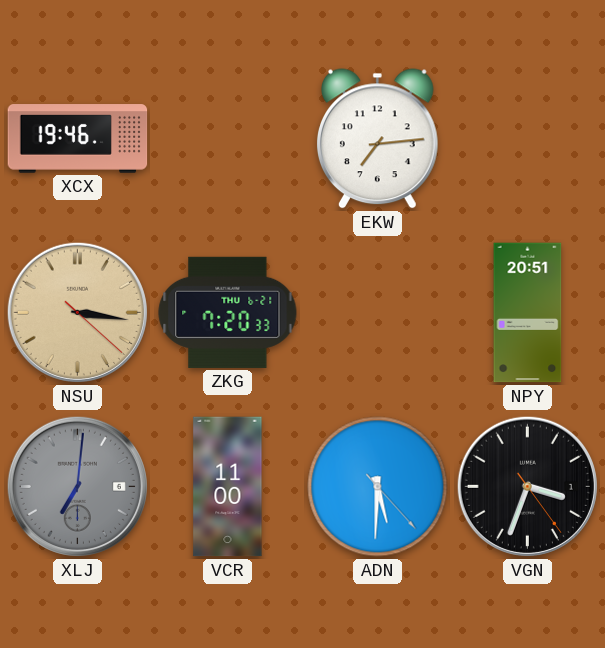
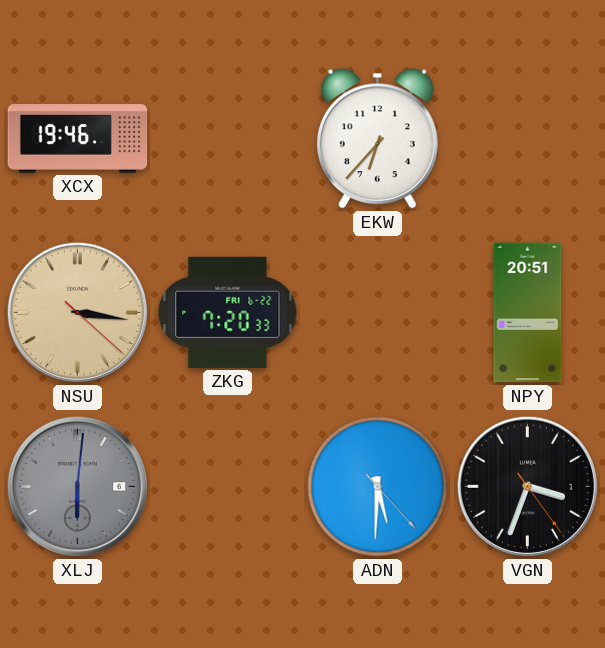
EKW: 7:14 -> 6:37
ZKG date: THU 6-21 -> FRI 6-22
XLJ: 7:01 -> 6:01
VCR: 11:00 -> none
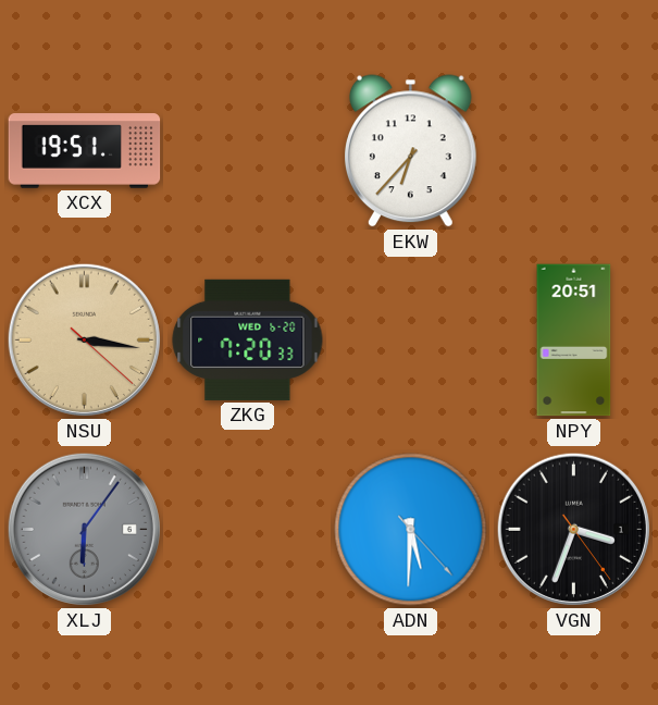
XCX: 19:46 -> 19:51
ZKG date: FRI 6-22 -> WED 6-20
XLJ: 6:01 -> 6:06
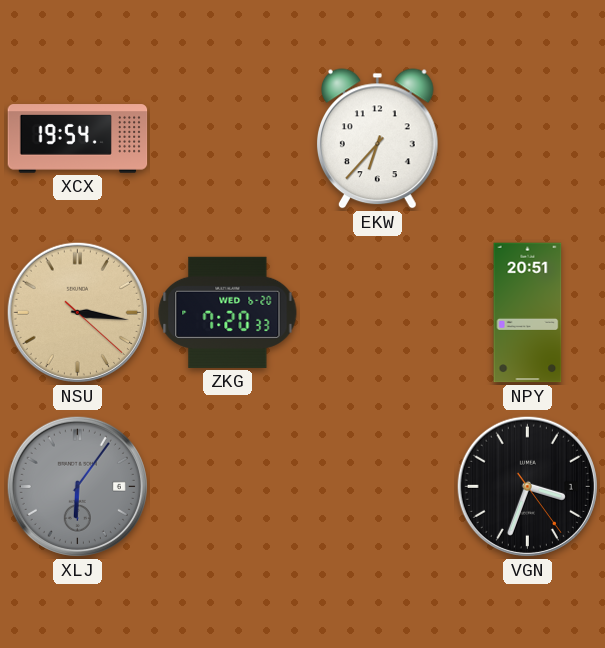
XCX: 19:51 -> 19:54
ADN: 5:30 -> none
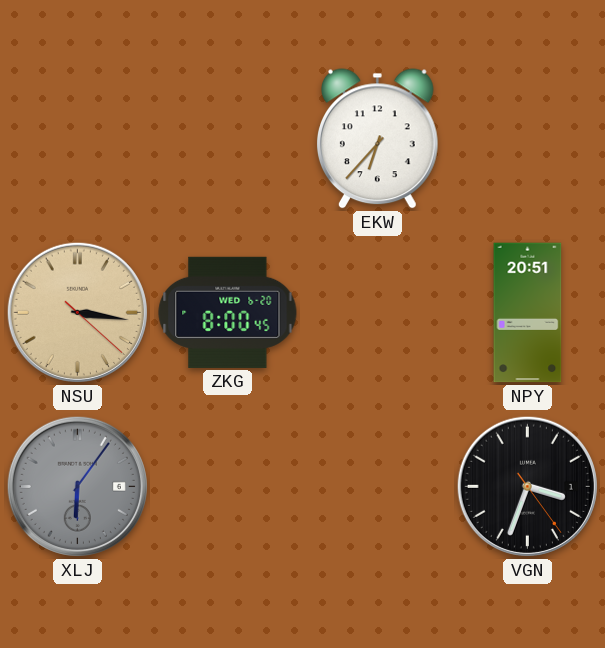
XCX: 19:54 -> none
ZKG: 7:20 -> 8:00
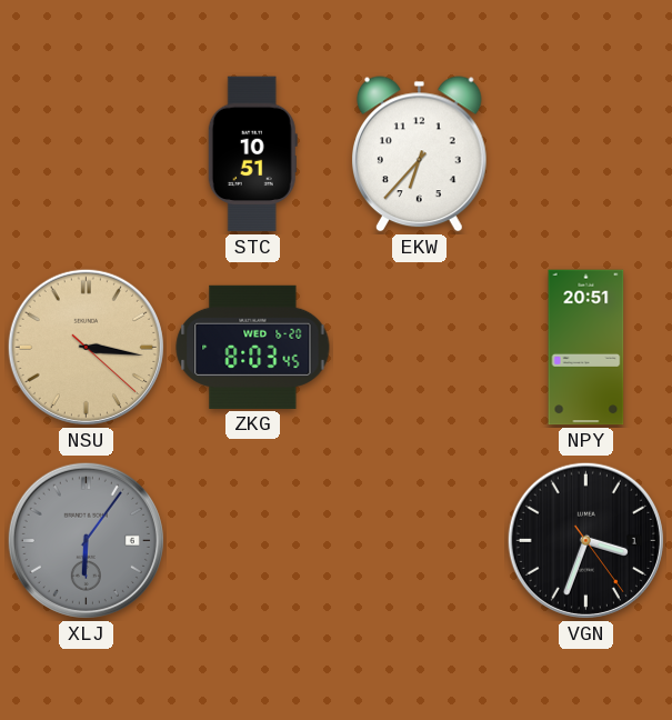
STC: none -> 10:51
ZKG: 8:00 -> 8:03
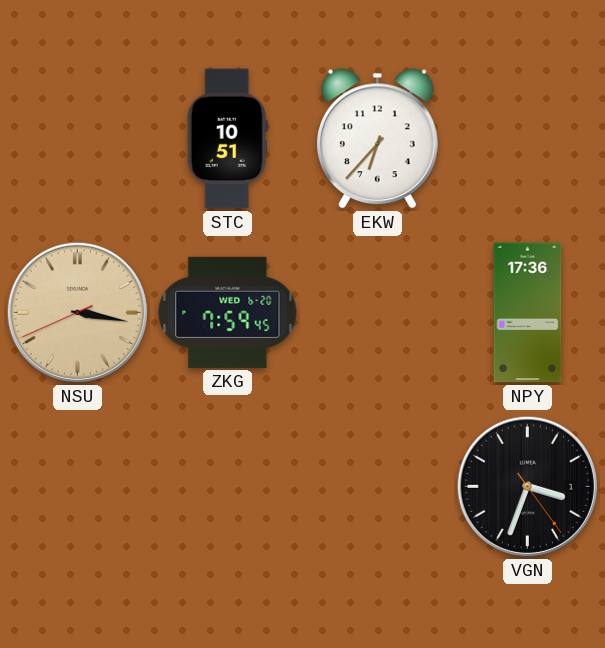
NSU: 3:16:22 -> 3:16:41
ZKG: 8:03 -> 7:59
NPY: 20:51 -> 17:36
XLJ: 6:06 -> none
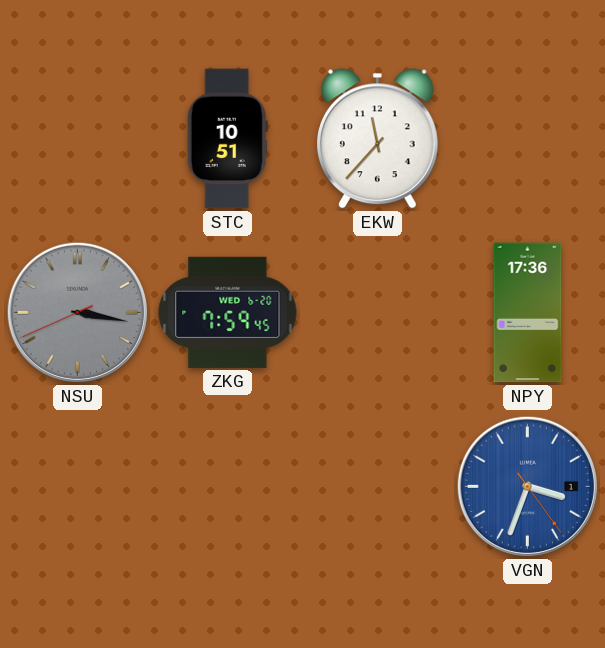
EKW: 6:37 -> 11:37
NSU dial: champagne -> grey
VGN dial: black -> blue
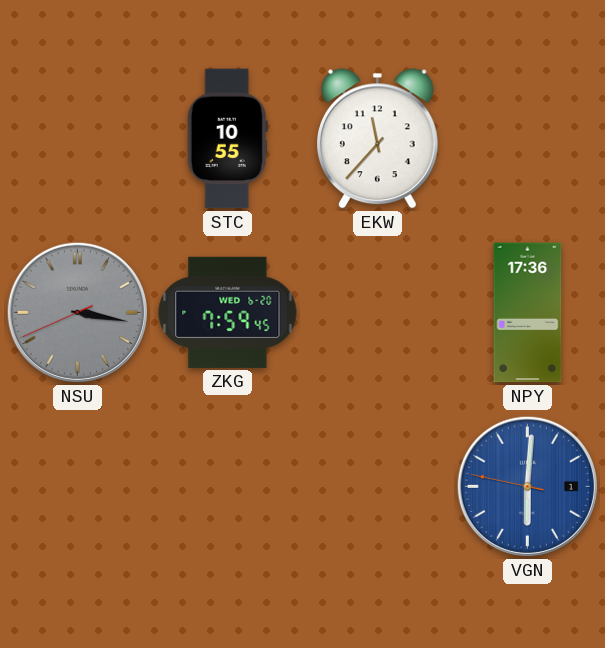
STC: 10:51 -> 10:55
VGN: 3:33 -> 6:00
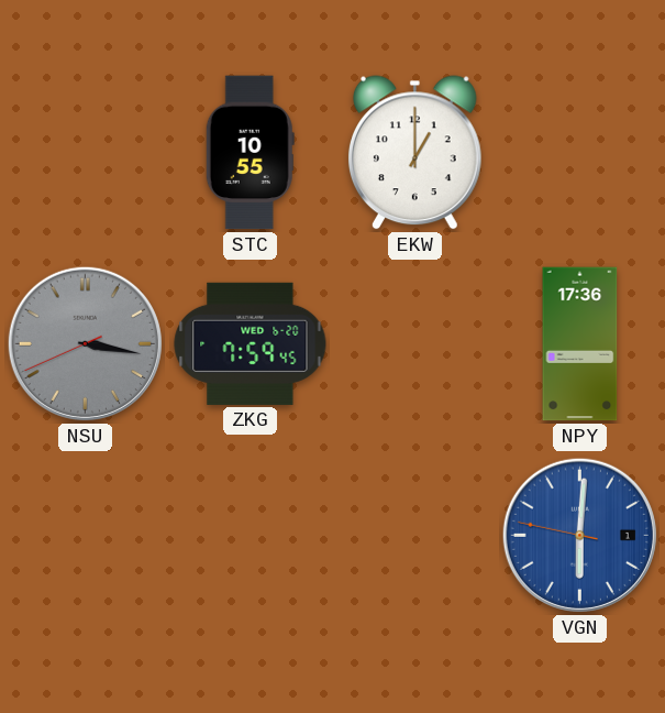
EKW: 11:37 -> 1:00
